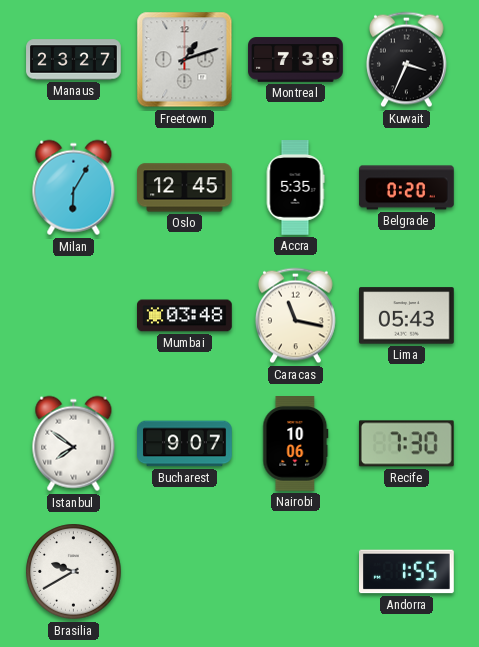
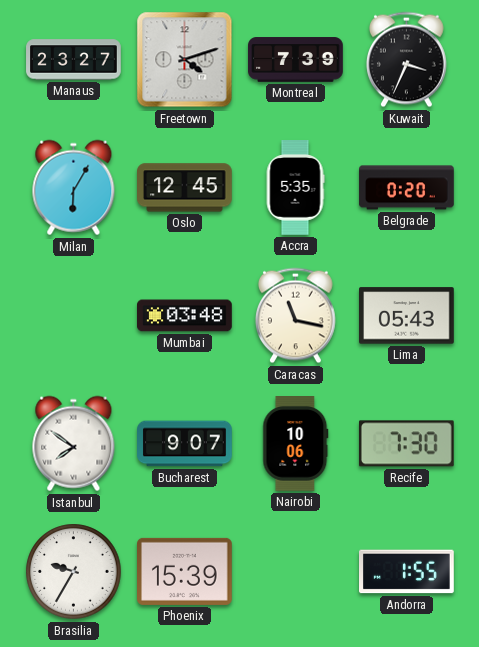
Freetown: 1:12 -> 4:12
Brasilia: 9:40 -> 9:35
Phoenix: none -> 15:39
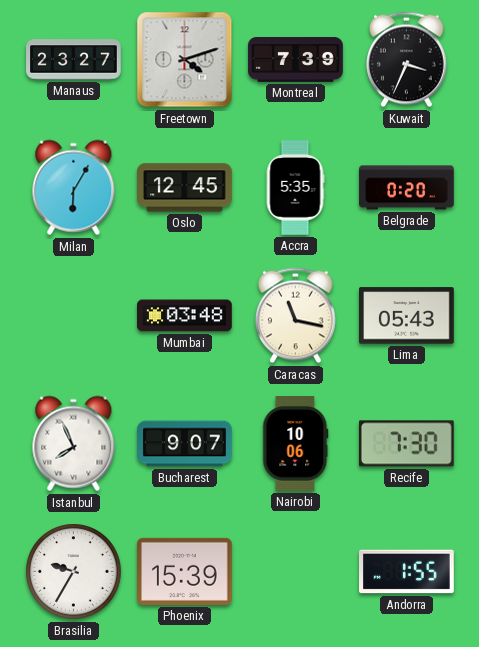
Istanbul: 7:51 -> 7:56
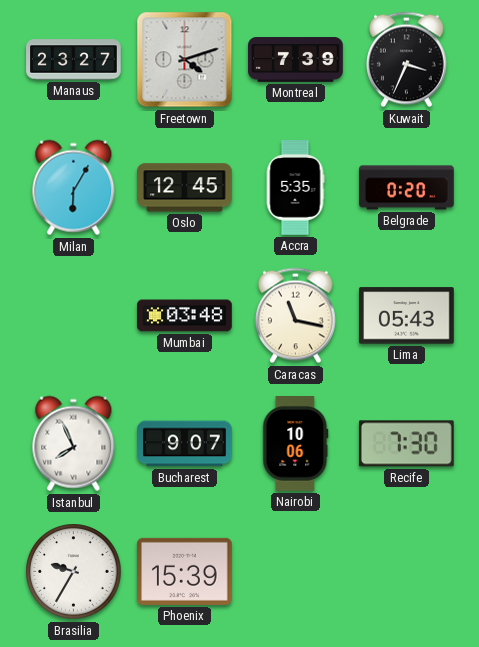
Andorra: 1:55 -> none
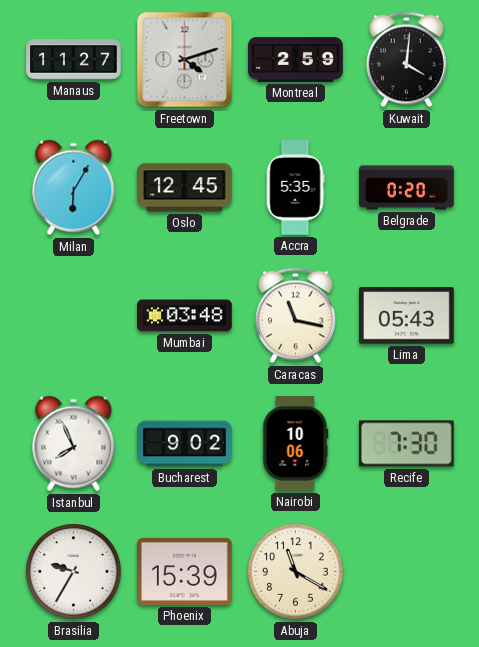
Manaus: 23:27 -> 11:27
Montreal: 7:39 -> 2:59
Kuwait: 3:34 -> 4:01
Bucharest: 9:07 -> 9:02
Abuja: none -> 11:20
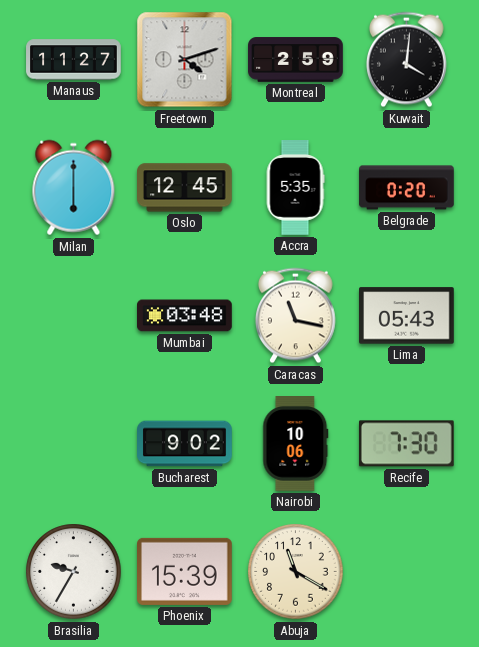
Milan: 6:05 -> 6:00
Istanbul: 7:56 -> none
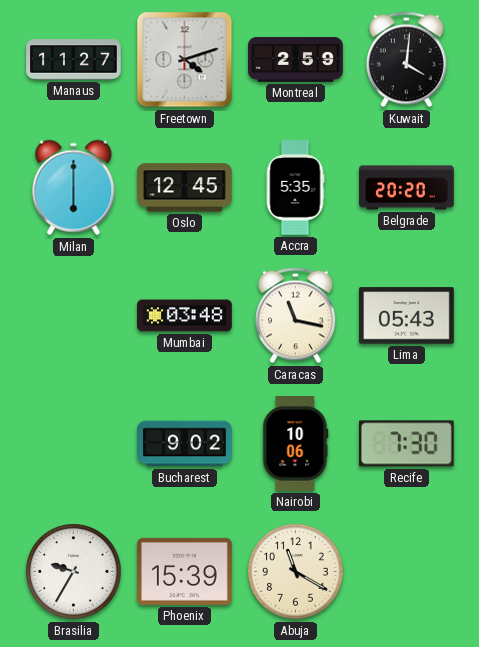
Belgrade: 0:20 -> 20:20
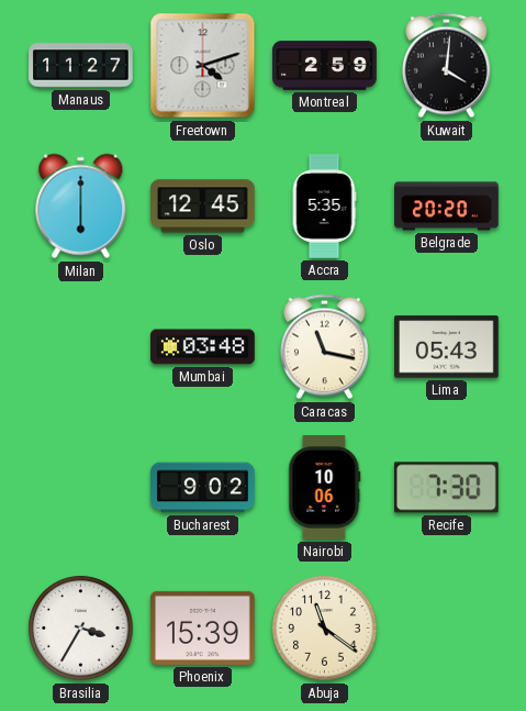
Brasilia: 9:35 -> 3:35
Abuja: 11:20 -> 11:21
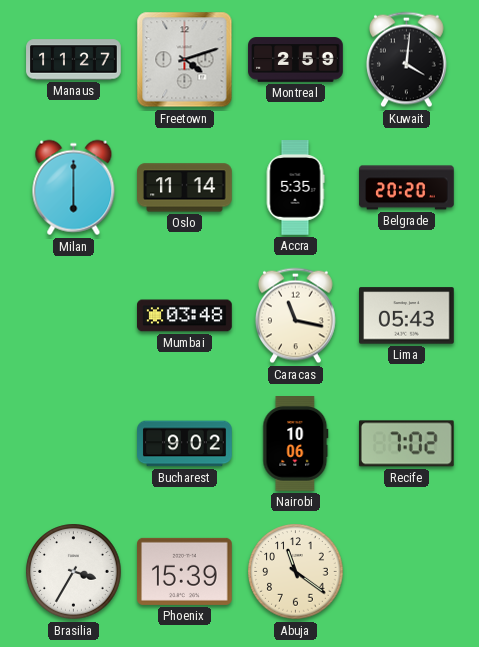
Oslo: 12:45 -> 11:14
Recife: 7:30 -> 7:02
